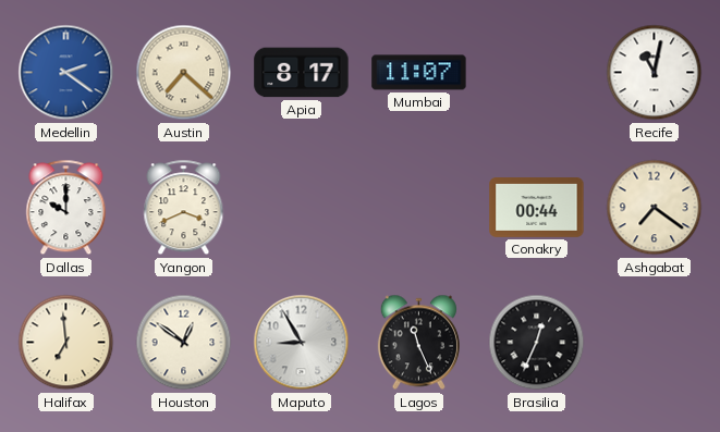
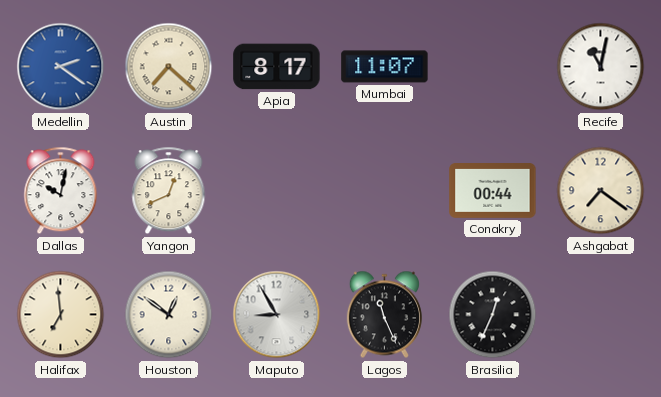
Dallas: 10:00 -> 10:02
Yangon: 3:41 -> 12:41
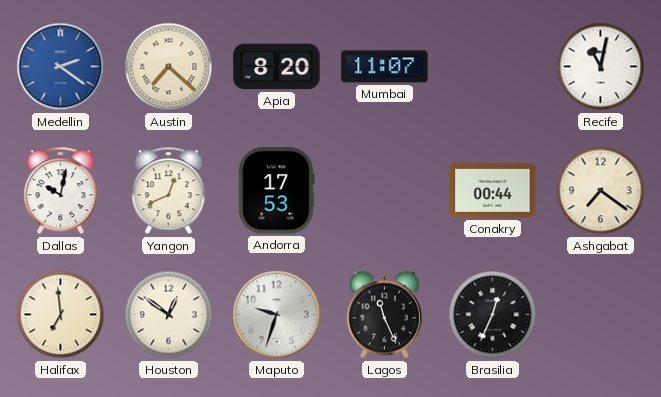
Apia: 8:17 -> 8:20
Andorra: none -> 17:53
Maputo: 8:55 -> 9:33
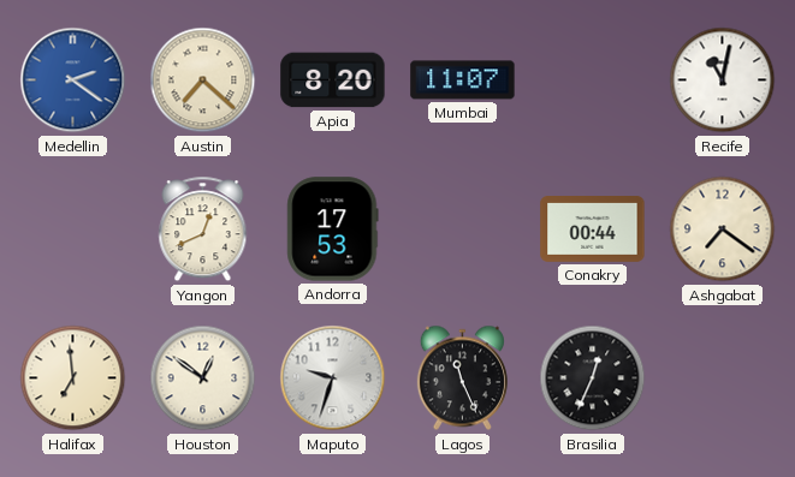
Dallas: 10:02 -> none
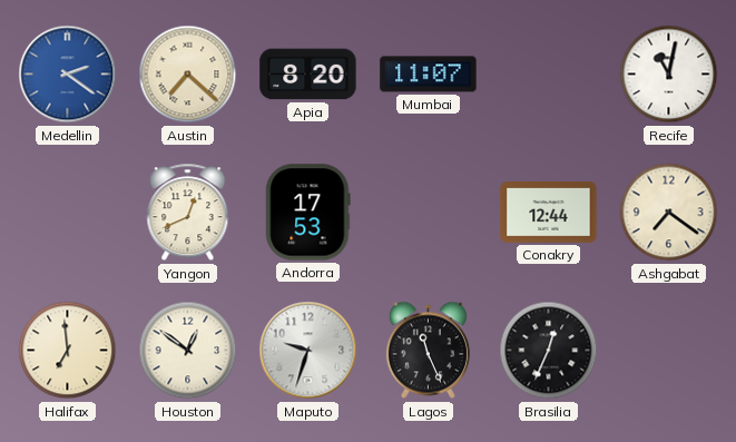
Conakry: 00:44 -> 12:44
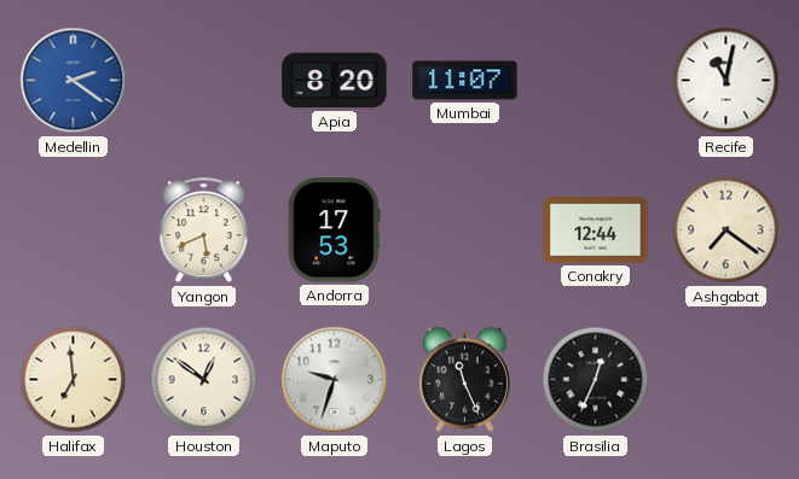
Austin: 7:22 -> none
Yangon: 12:41 -> 5:41
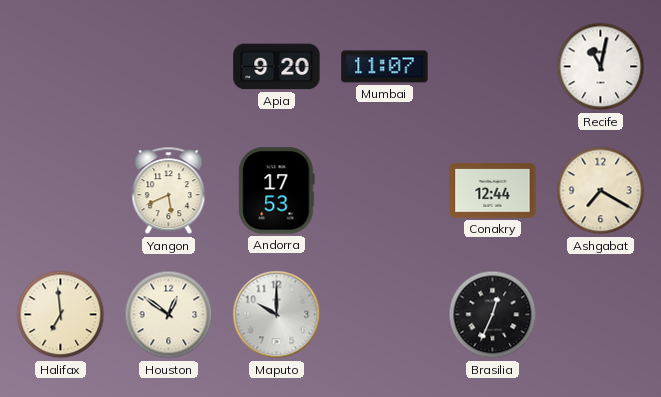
Medellin: 2:21 -> none
Apia: 8:20 -> 9:20
Ashgabat: 7:21 -> 7:20
Maputo: 9:33 -> 10:00
Lagos: 11:26 -> none
